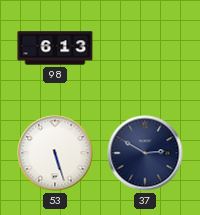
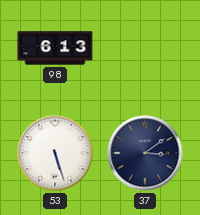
37: 2:50 -> 3:09
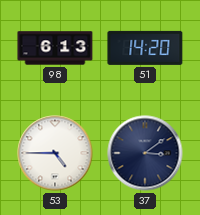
51: none -> 14:20
53: 5:27 -> 4:45
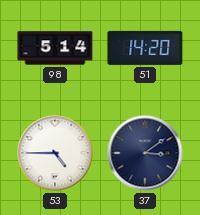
98: 6:13 -> 5:14
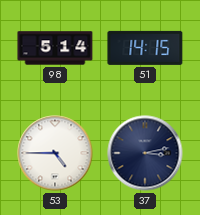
51: 14:20 -> 14:15
37: 3:09 -> 3:13
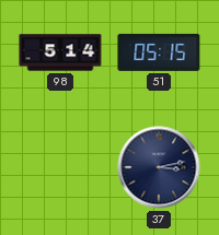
51: 14:15 -> 05:15
53: 4:45 -> none
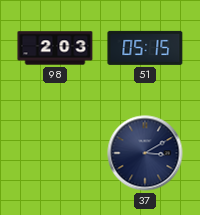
98: 5:14 -> 2:03
37: 3:13 -> 3:10
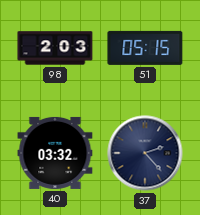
40: none -> 03:32
37: 3:10 -> 2:23
